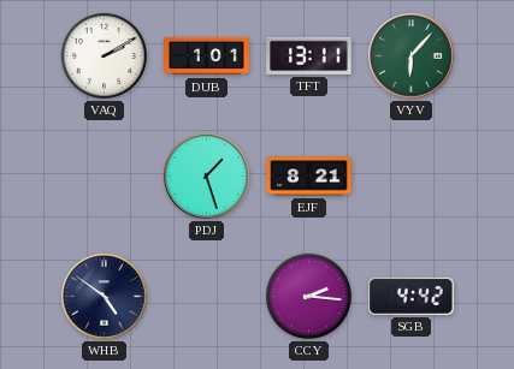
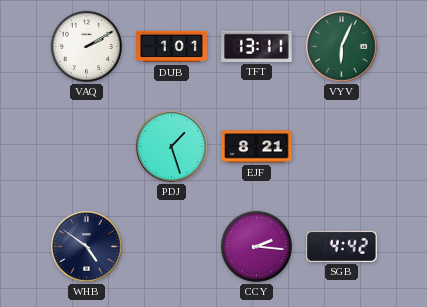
VYV: 6:07 -> 6:04
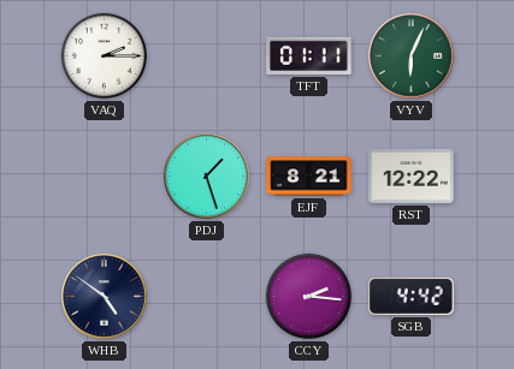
VAQ: 2:10 -> 2:15
DUB: 1:01 -> none
TFT: 13:11 -> 01:11
RST: none -> 12:22
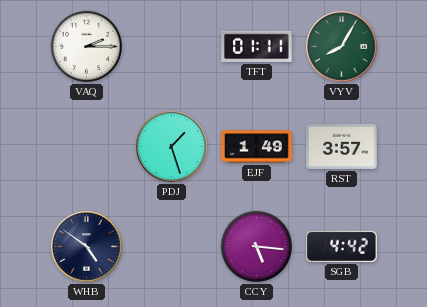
VYV: 6:04 -> 8:05
EJF: 8:21 -> 1:49
RST: 12:22 -> 3:57
CCY: 2:16 -> 5:16
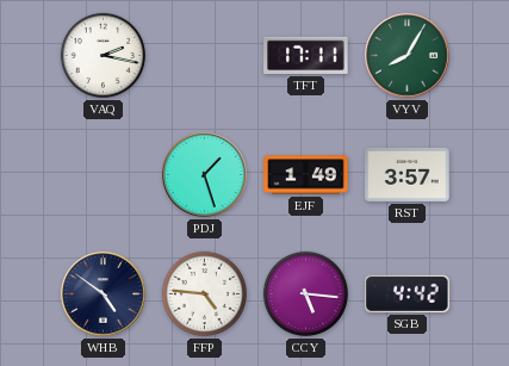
VAQ: 2:15 -> 2:17
TFT: 01:11 -> 17:11
FFP: none -> 4:46
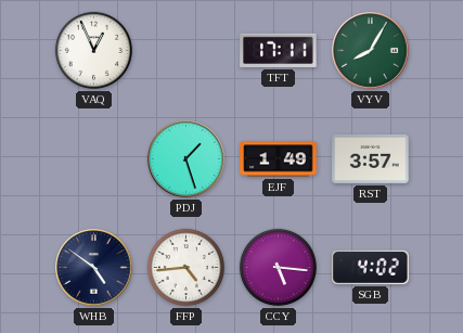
VAQ: 2:17 -> 12:56
FFP: 4:46 -> 4:44
SGB: 4:42 -> 4:02
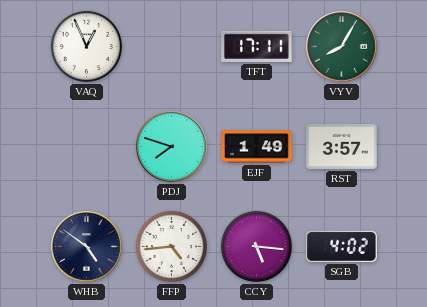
PDJ: 1:27 -> 7:48
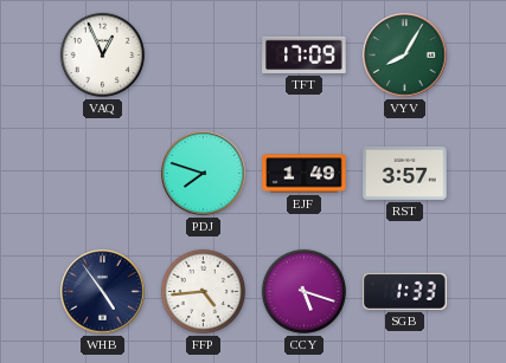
TFT: 17:11 -> 17:09
WHB: 4:51 -> 4:54
CCY: 5:16 -> 5:18
SGB: 4:02 -> 1:33
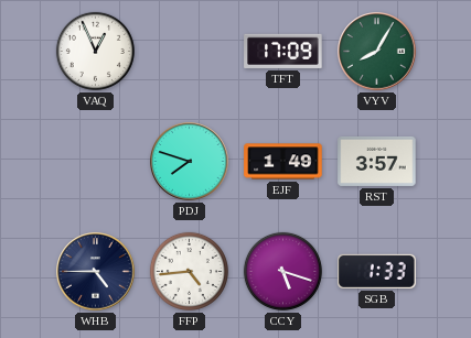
WHB: 4:54 -> 4:45
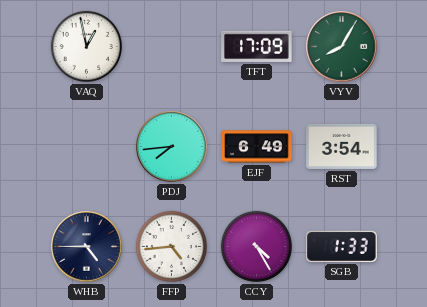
VAQ: 12:56 -> 12:58
PDJ: 7:48 -> 7:44
EJF: 1:49 -> 6:49
RST: 3:57 -> 3:54
CCY: 5:18 -> 4:25
